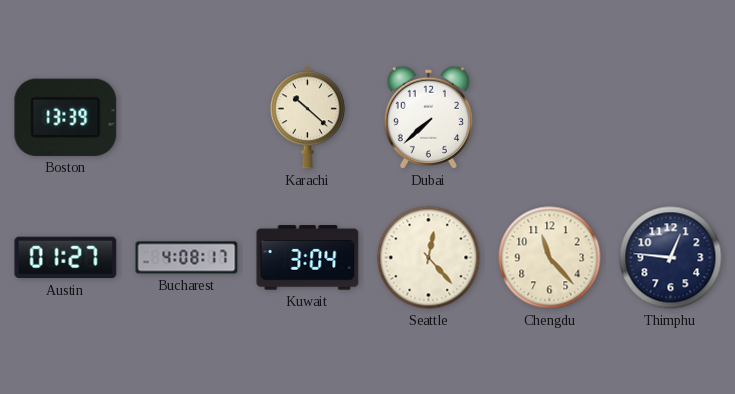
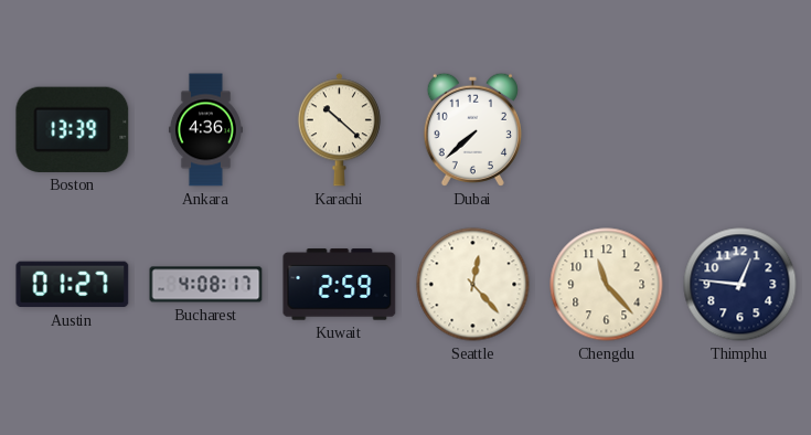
Ankara: none -> 4:36
Kuwait: 3:04 -> 2:59
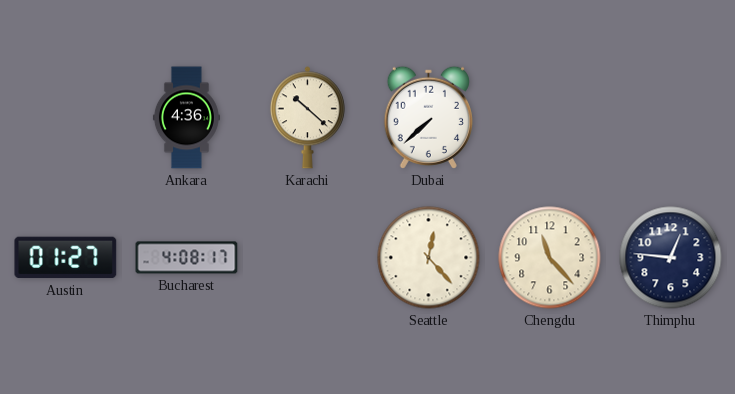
Boston: 13:39 -> none
Kuwait: 2:59 -> none
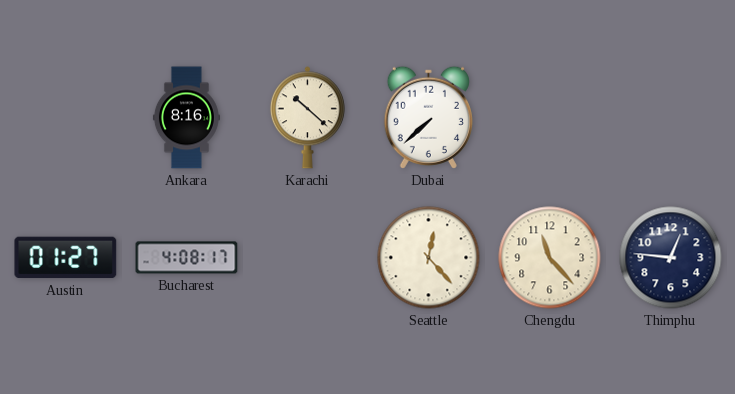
Ankara: 4:36 -> 8:16
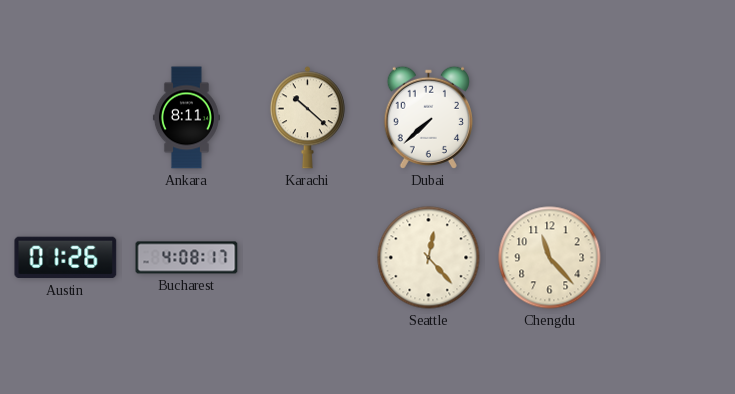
Ankara: 8:16 -> 8:11
Austin: 01:27 -> 01:26
Thimphu: 12:46 -> none
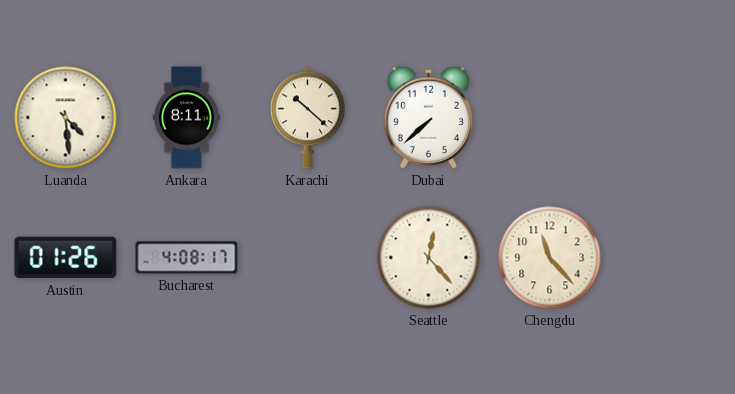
Luanda: none -> 4:29
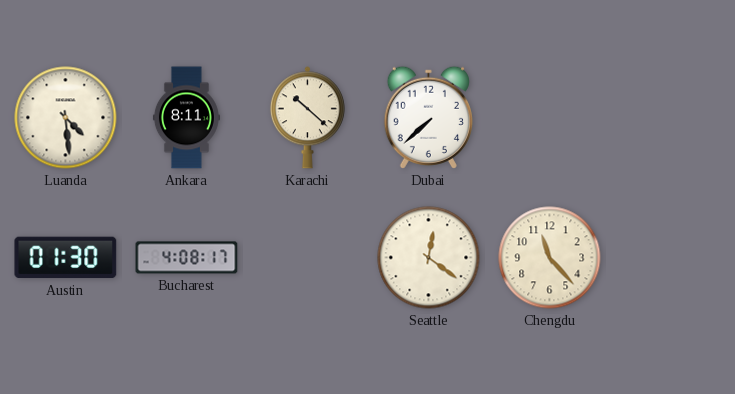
Austin: 01:26 -> 01:30
Seattle: 12:23 -> 12:21
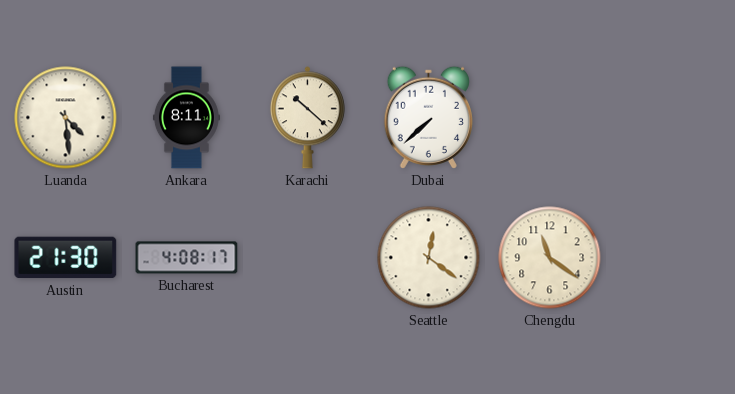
Austin: 01:30 -> 21:30
Chengdu: 11:23 -> 11:21
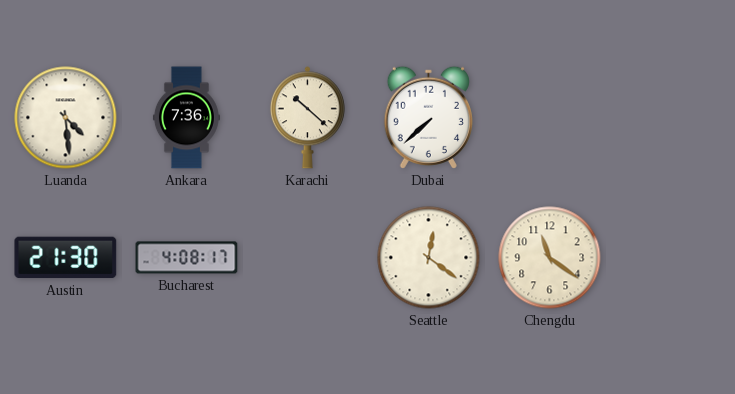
Ankara: 8:11 -> 7:36
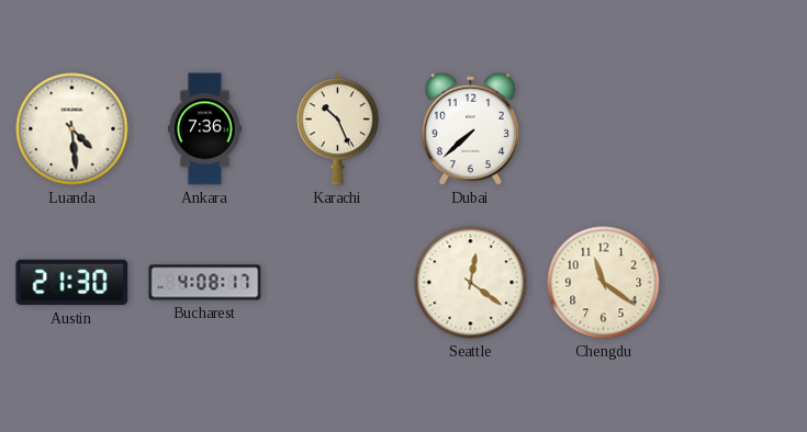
Karachi: 10:22 -> 10:26
